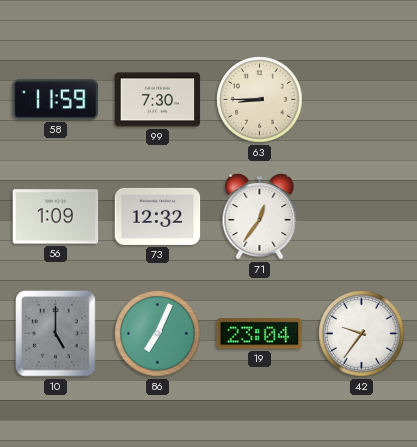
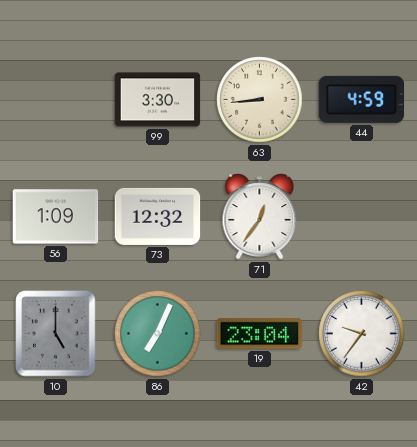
58: 11:59 -> none
99: 7:30 -> 3:30
63: 8:45 -> 8:44
44: none -> 4:59
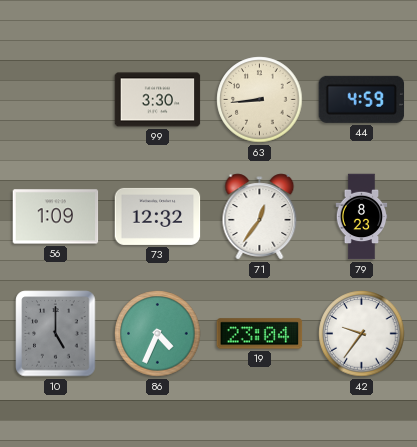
79: none -> 8:23
86: 7:04 -> 4:34
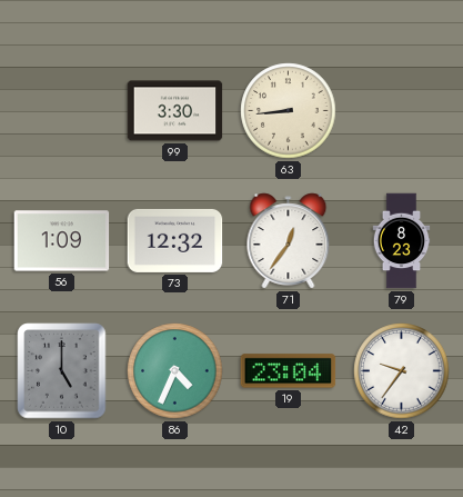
44: 4:59 -> none
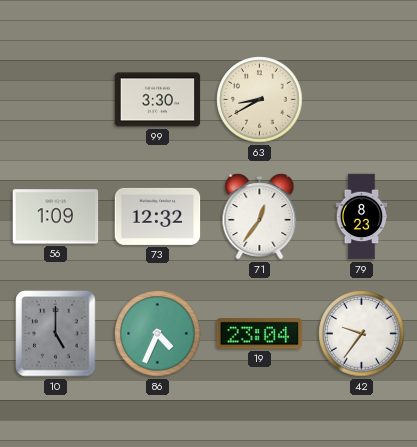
63: 8:44 -> 8:40
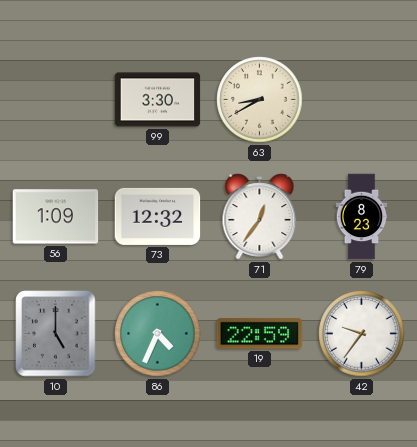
19: 23:04 -> 22:59
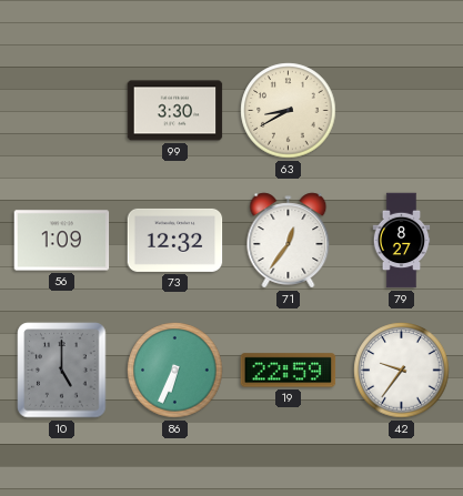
79: 8:23 -> 8:27
86: 4:34 -> 6:34
